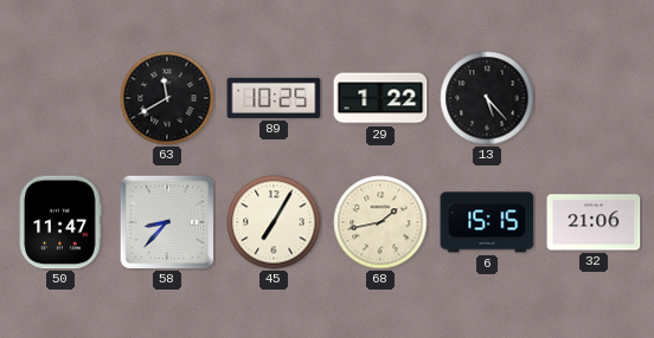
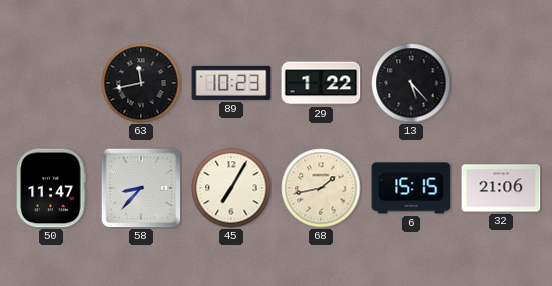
63: 11:40 -> 11:43
89: 10:25 -> 10:23
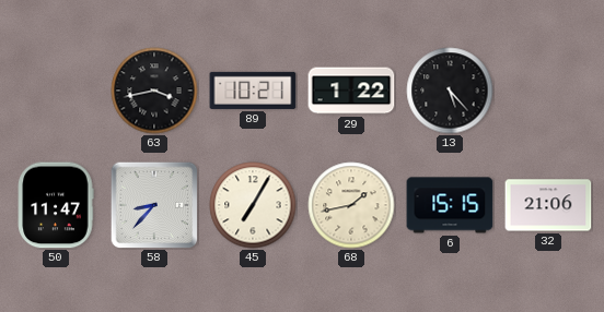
63: 11:43 -> 3:43
89: 10:23 -> 10:21
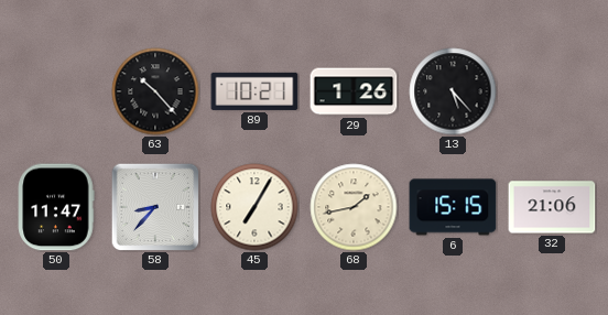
63: 3:43 -> 10:23
29: 1:22 -> 1:26
